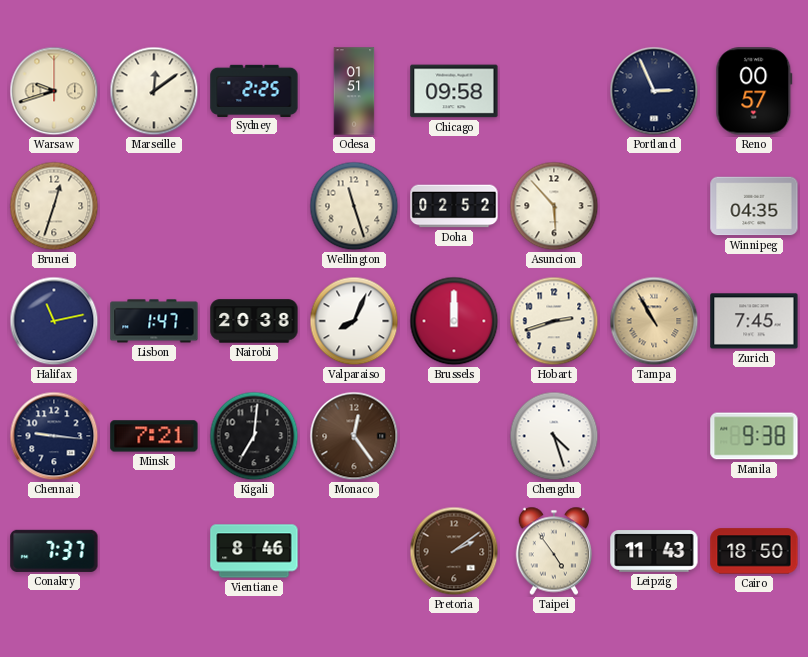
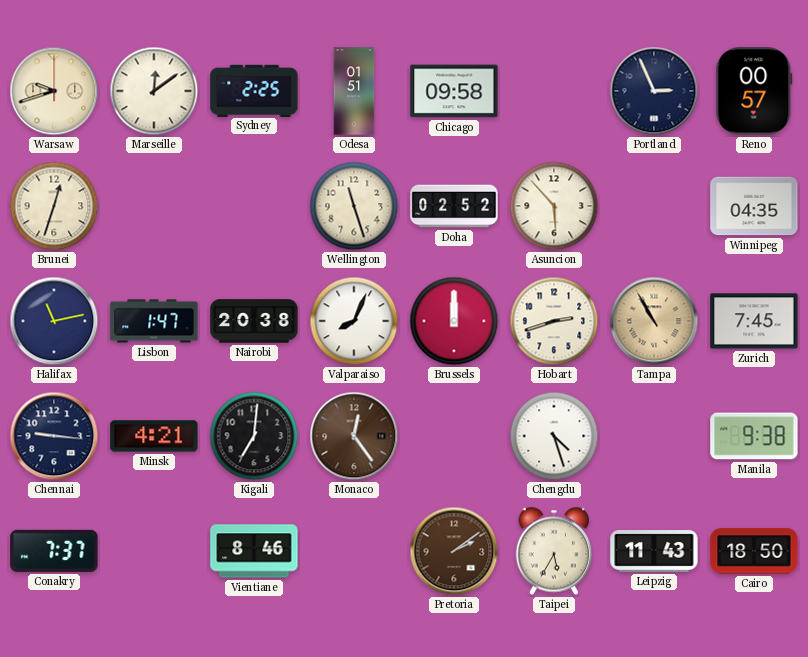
Minsk: 7:21 -> 4:21
Taipei: 4:54 -> 5:35
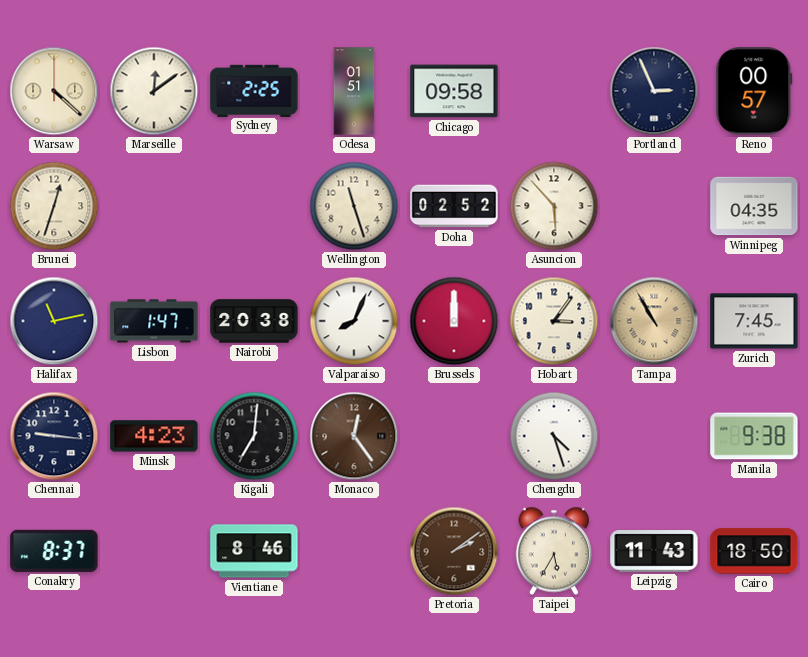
Warsaw: 9:42 -> 4:22
Hobart: 2:42 -> 3:06
Minsk: 4:21 -> 4:23
Conakry: 7:37 -> 8:37
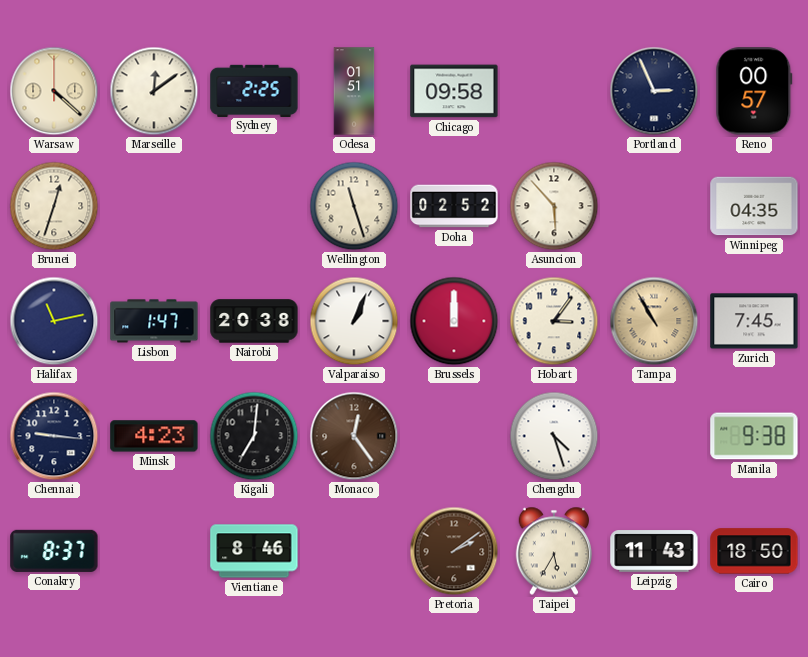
Valparaiso: 8:04 -> 1:04
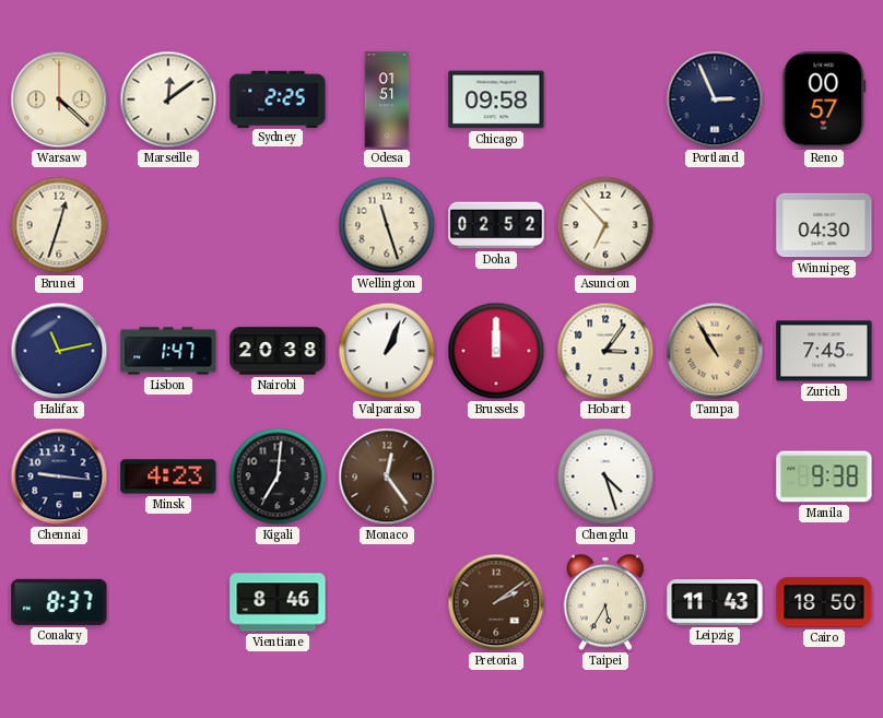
Asuncion: 5:53 -> 6:53
Winnipeg: 04:35 -> 04:30
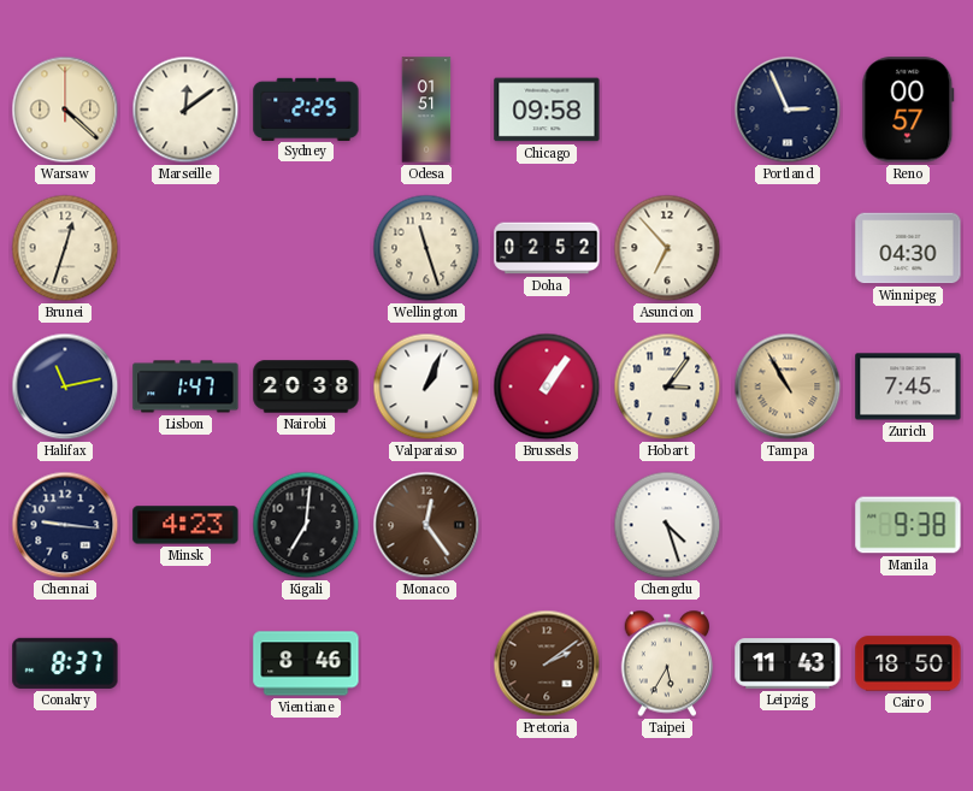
Brussels: 12:00 -> 1:06
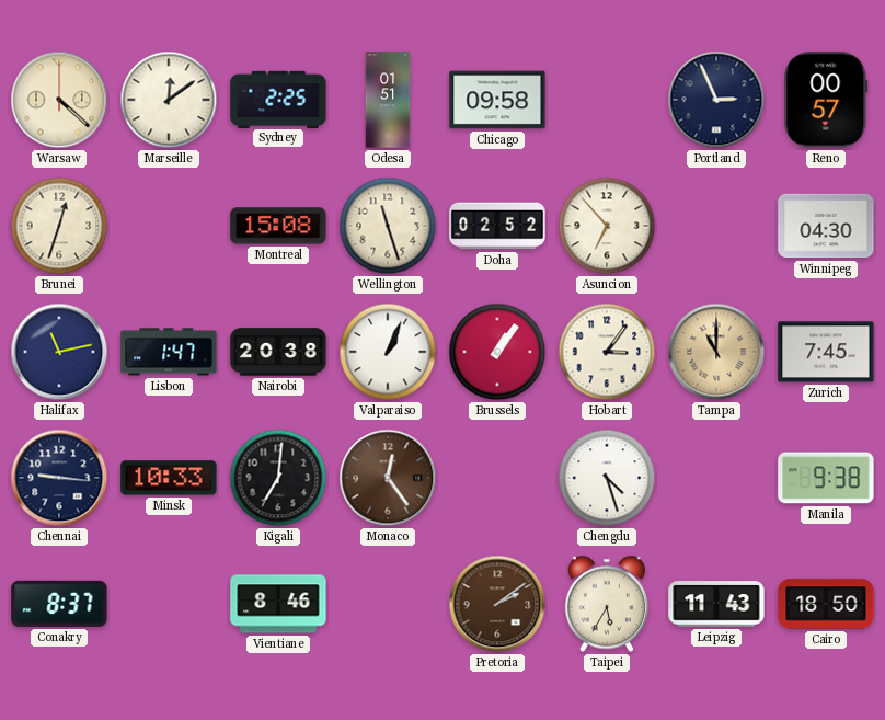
Montreal: none -> 15:08
Tampa: 10:55 -> 11:00
Minsk: 4:23 -> 10:33
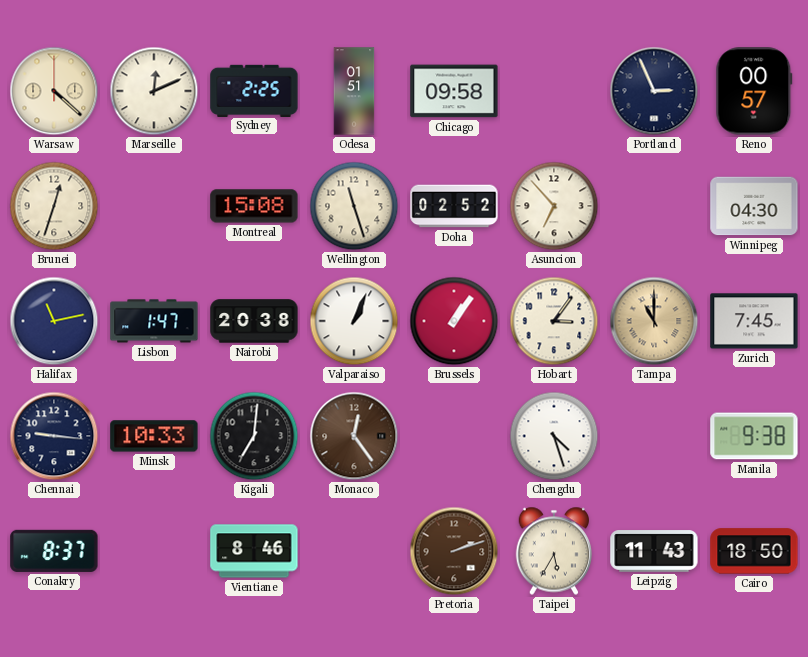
Marseille: 12:09 -> 12:11
Pretoria: 2:09 -> 2:12
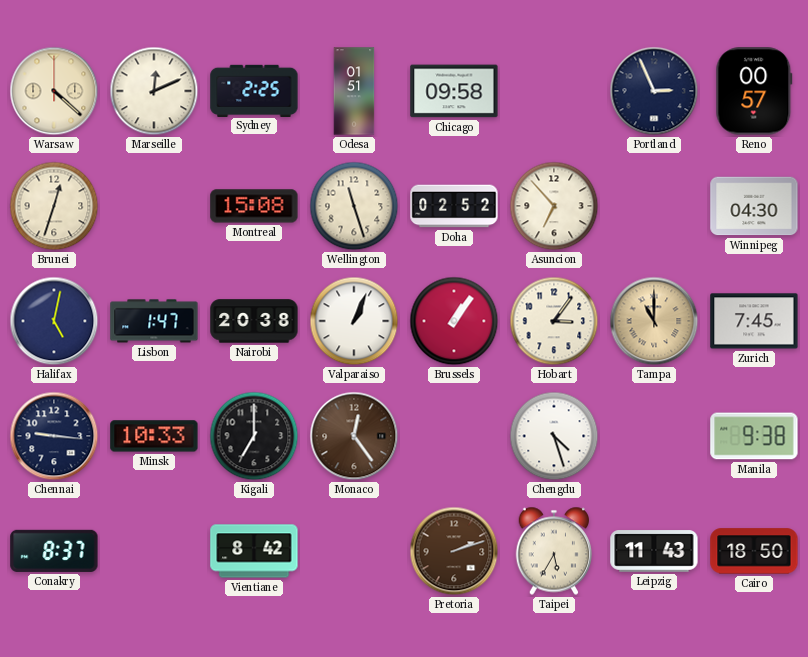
Halifax: 11:13 -> 5:02
Kigali: 7:01 -> 7:00
Vientiane: 8:46 -> 8:42
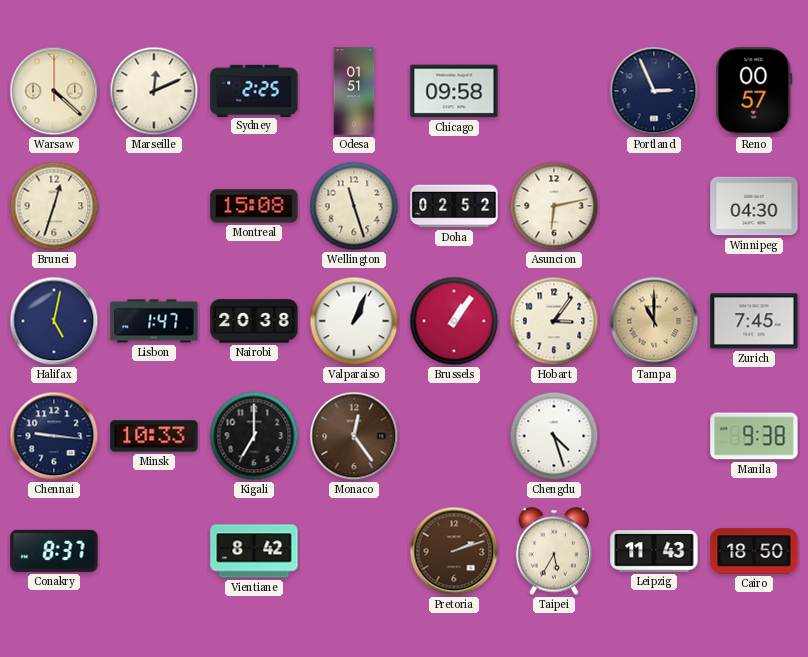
Asuncion: 6:53 -> 6:13
